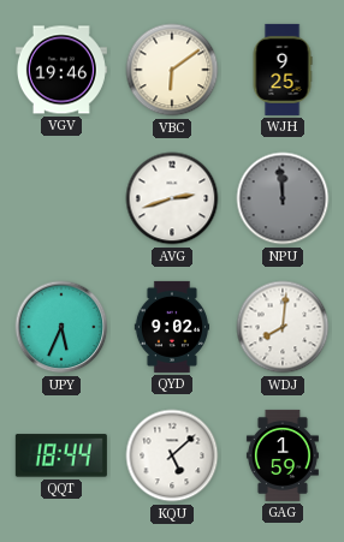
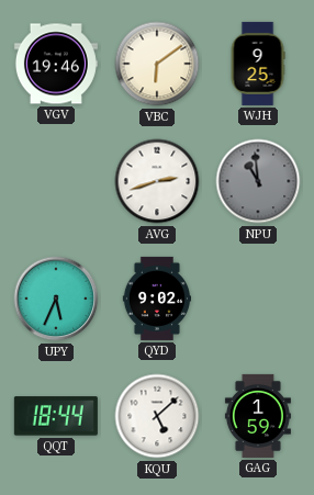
NPU: 11:59 -> 10:59
WDJ: 8:01 -> none
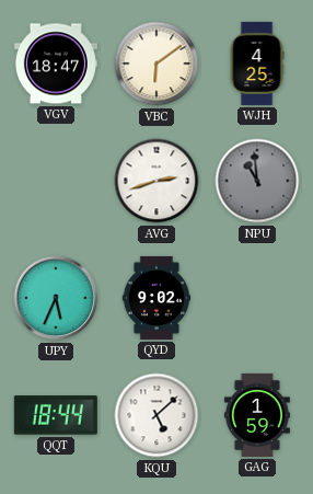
VGV: 19:46 -> 18:47
WJH: 9:25 -> 4:25
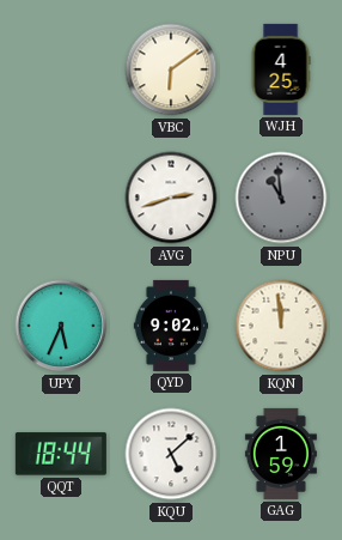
VGV: 18:47 -> none
KQN: none -> 11:59
